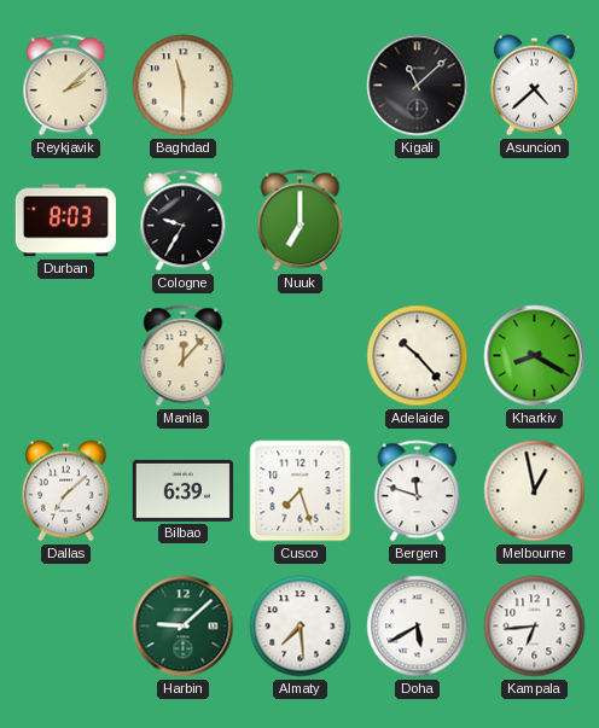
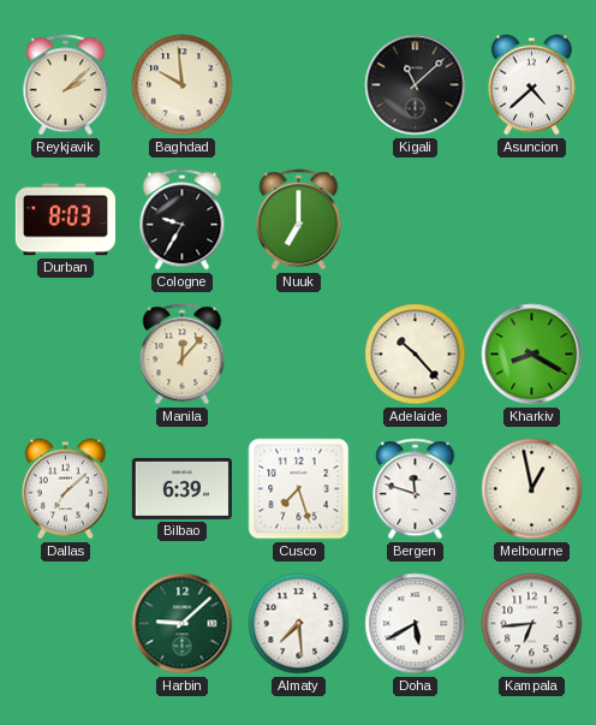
Baghdad: 11:30 -> 9:59
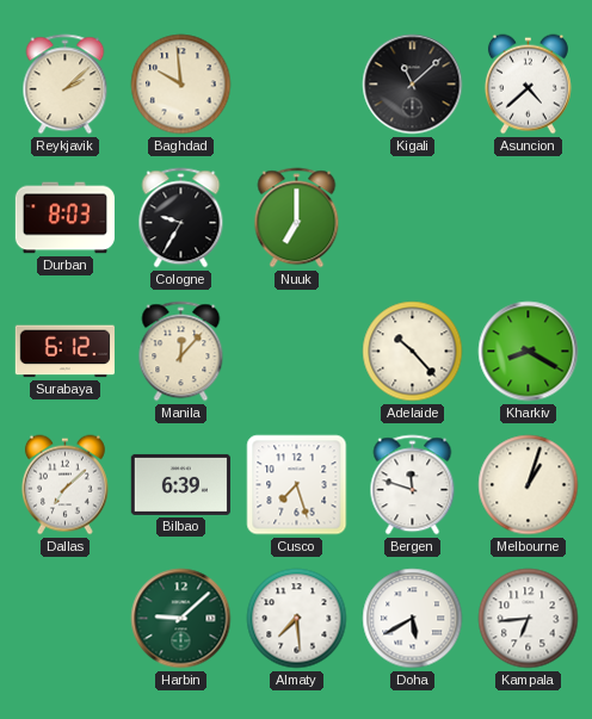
Surabaya: none -> 6:12
Melbourne: 12:58 -> 1:03
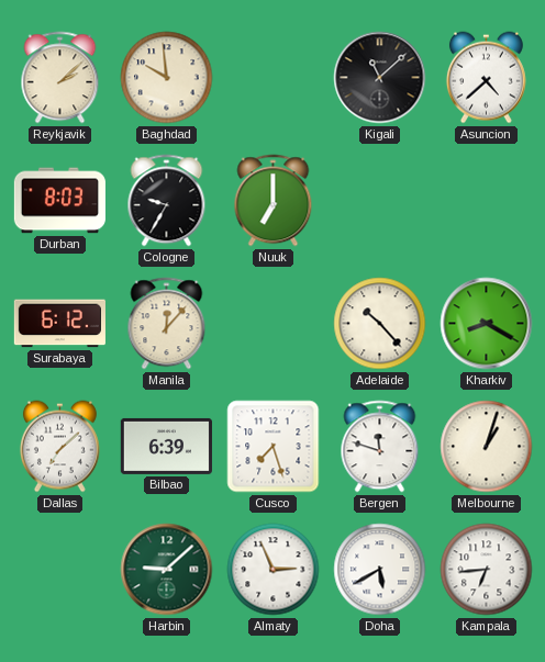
Almaty: 7:29 -> 2:56
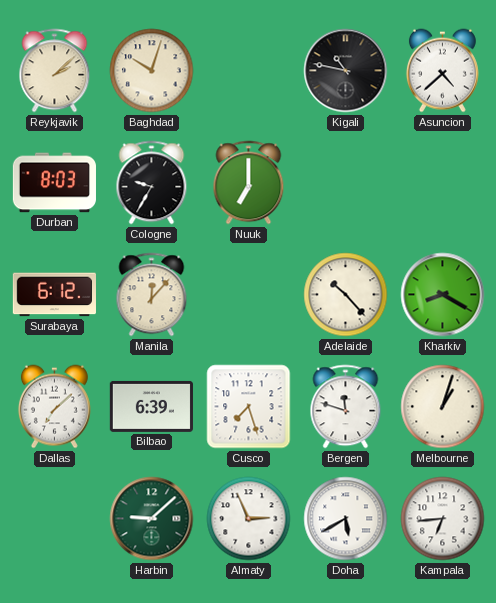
Baghdad: 9:59 -> 10:03
Kigali: 11:08 -> 10:47
